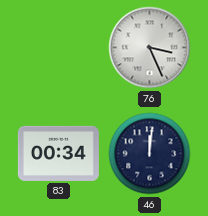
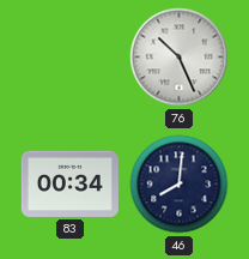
76: 3:26 -> 10:26
46: 12:01 -> 8:01
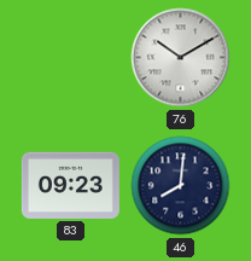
76: 10:26 -> 10:10
83: 00:34 -> 09:23
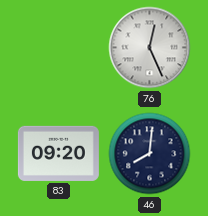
76: 10:10 -> 12:26
83: 09:23 -> 09:20
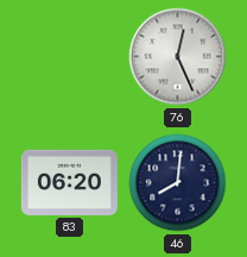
83: 09:20 -> 06:20
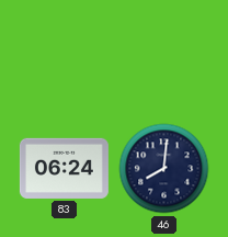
76: 12:26 -> none
83: 06:20 -> 06:24
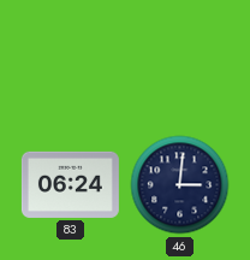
46: 8:01 -> 3:01
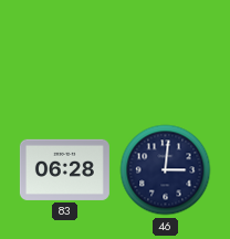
83: 06:24 -> 06:28
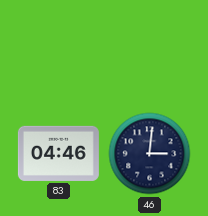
83: 06:28 -> 04:46
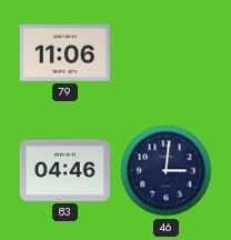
79: none -> 11:06
